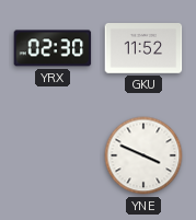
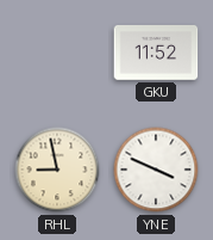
YRX: 02:30 -> none
RHL: none -> 8:58
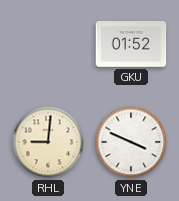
GKU: 11:52 -> 01:52
RHL: 8:58 -> 9:01
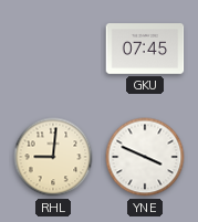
GKU: 01:52 -> 07:45
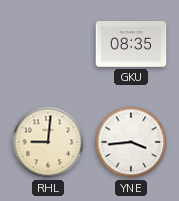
GKU: 07:45 -> 08:35
YNE: 3:49 -> 3:44
